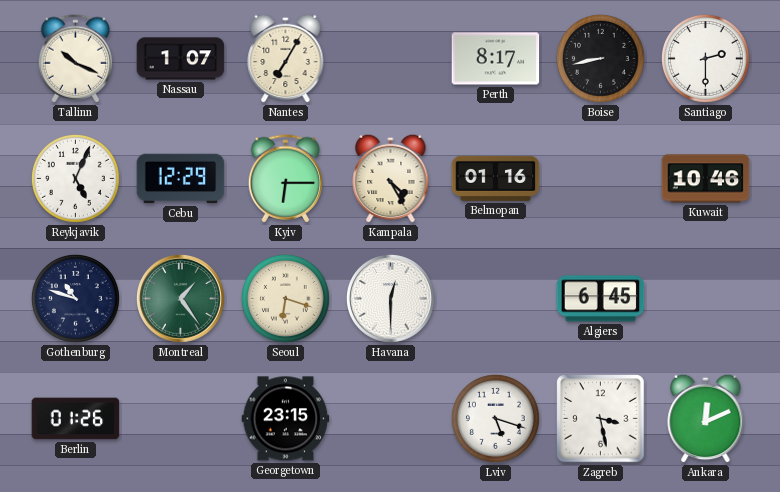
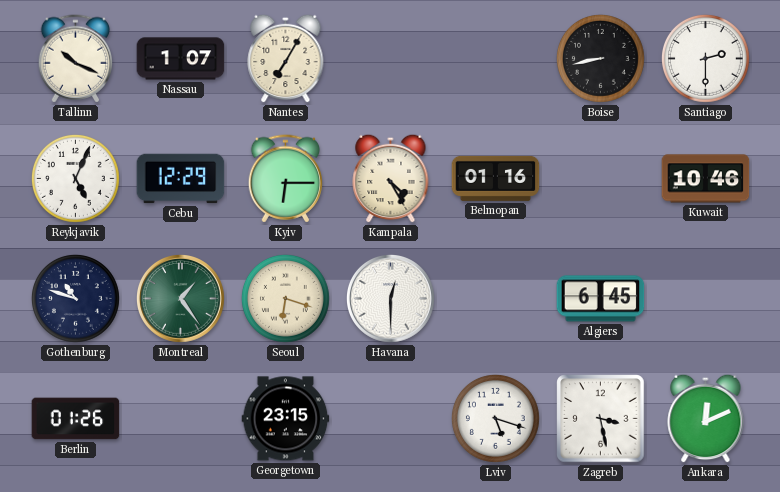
Perth: 8:17 -> none
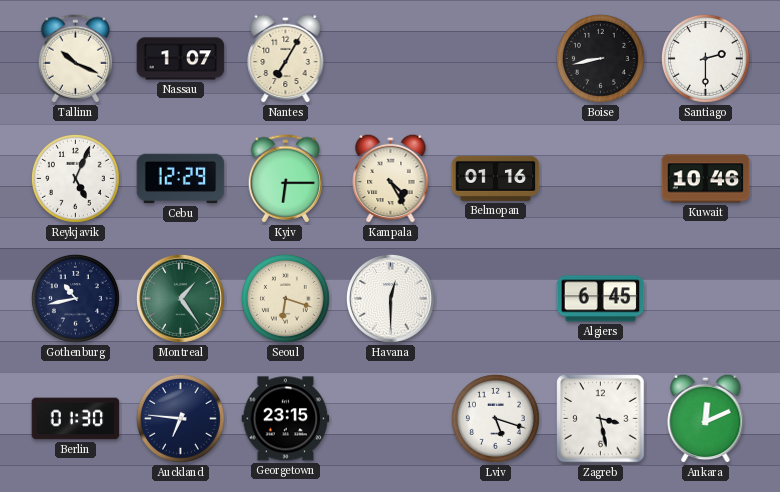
Gothenburg: 10:48 -> 10:43
Berlin: 01:26 -> 01:30
Auckland: none -> 6:46
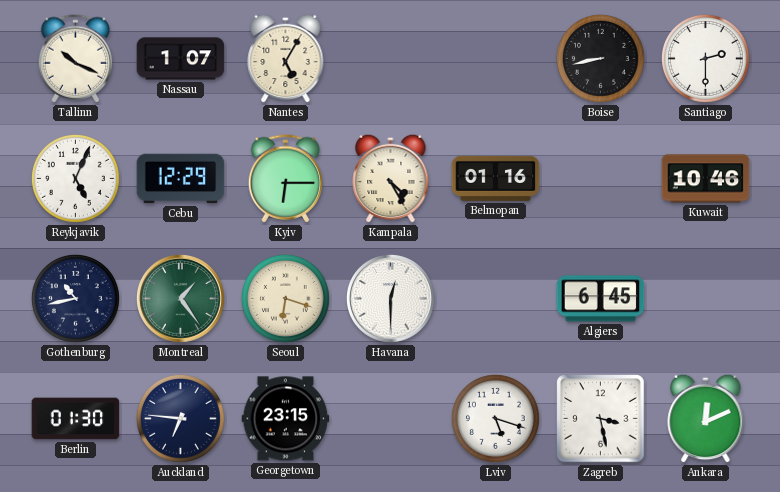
Nantes: 7:05 -> 5:05
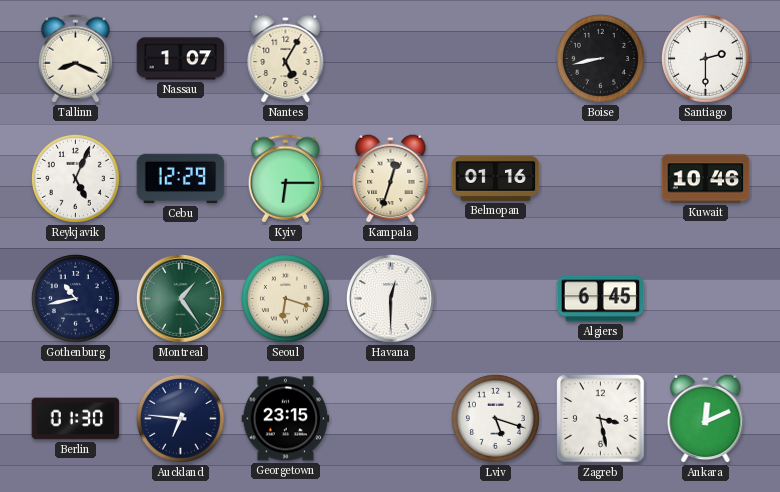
Tallinn: 10:19 -> 8:19
Kampala: 4:25 -> 12:33
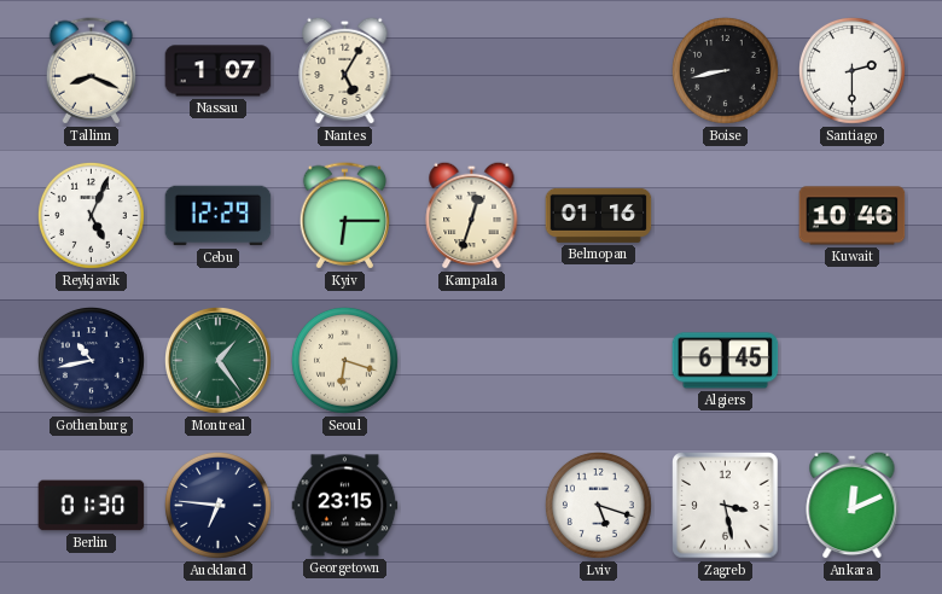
Havana: 12:30 -> none
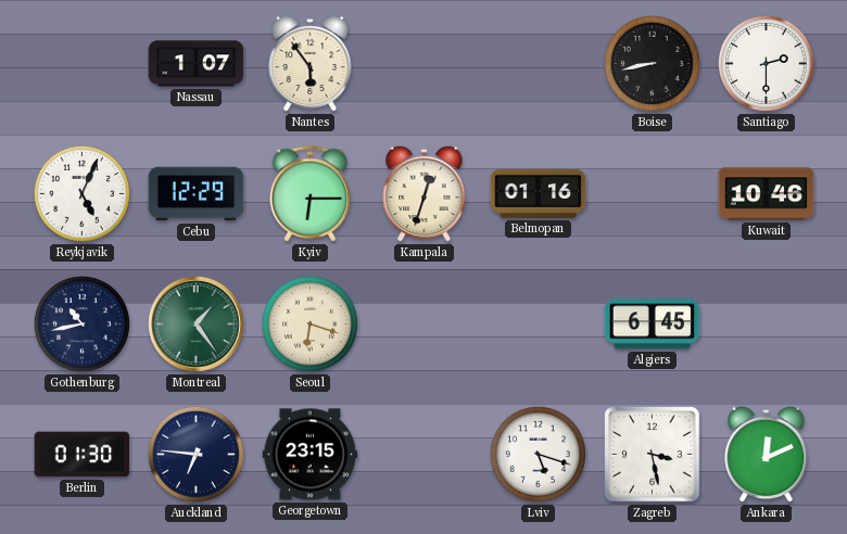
Tallinn: 8:19 -> none
Nantes: 5:05 -> 5:54
